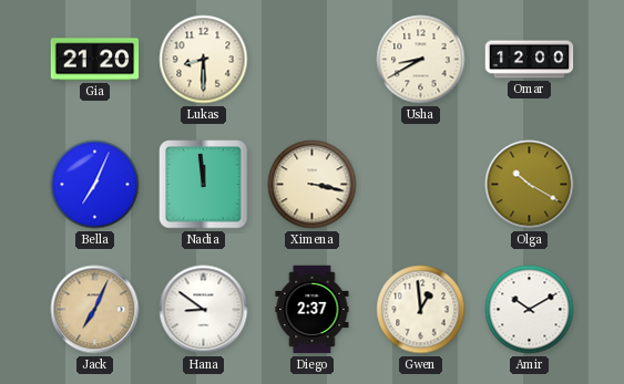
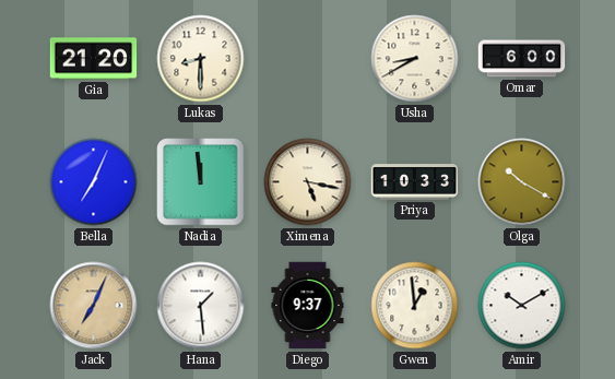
Omar: 12:00 -> 6:00
Ximena: 3:17 -> 5:17
Priya: none -> 10:33
Hana: 8:51 -> 1:29
Diego: 2:37 -> 9:37
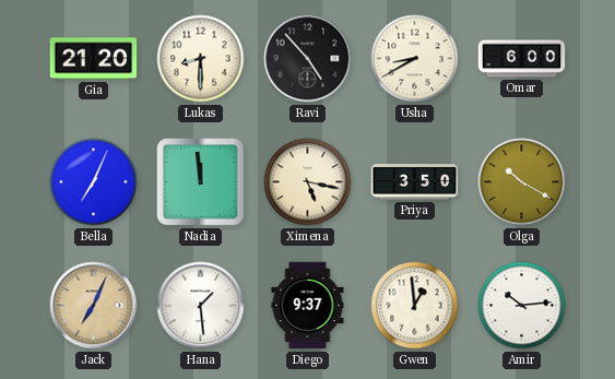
Ravi: none -> 4:53
Priya: 10:33 -> 3:50
Amir: 10:10 -> 10:14
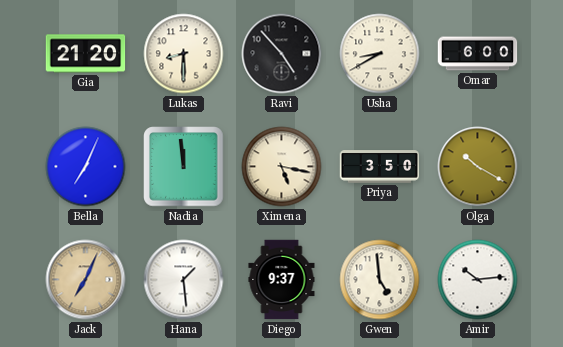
Gwen: 12:59 -> 4:59
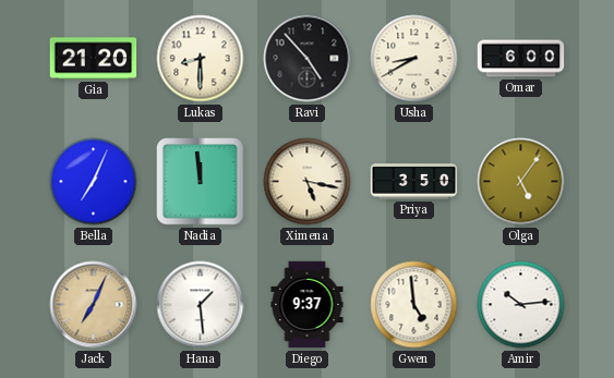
Olga: 10:20 -> 5:06
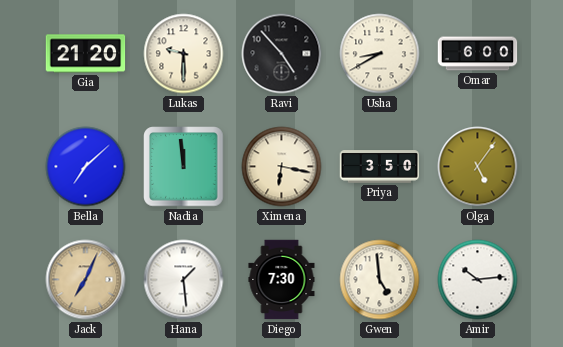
Lukas: 8:30 -> 9:30
Bella: 7:04 -> 7:08
Ximena: 5:17 -> 6:17
Diego: 9:37 -> 7:30
